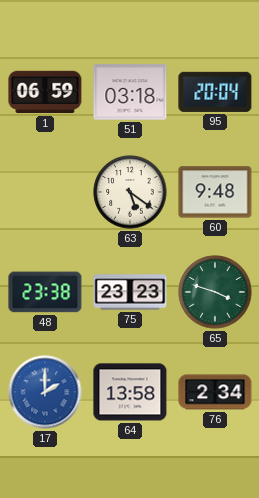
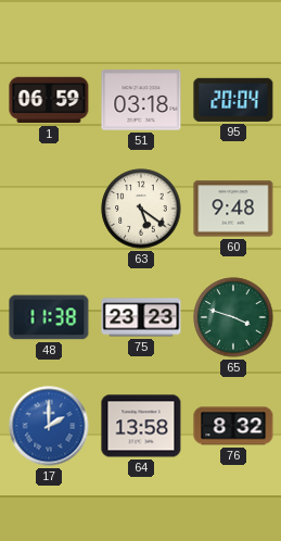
48: 23:38 -> 11:38
76: 2:34 -> 8:32
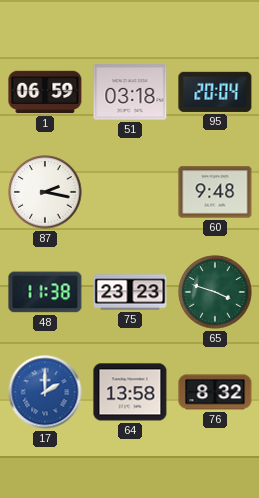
87: none -> 2:17
63: 5:21 -> none
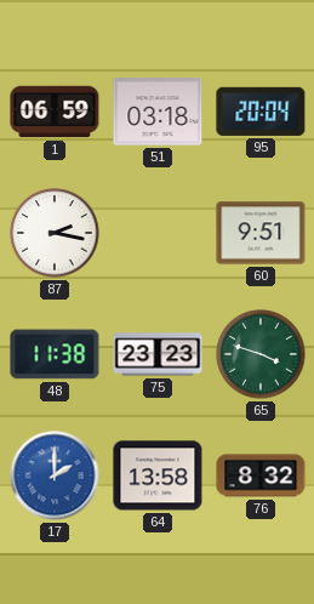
60: 9:48 -> 9:51
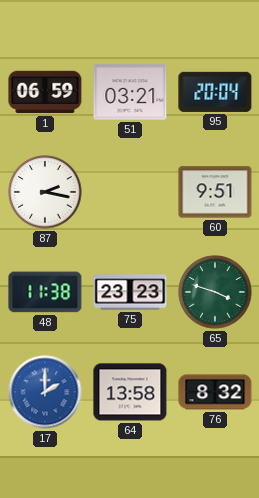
51: 03:18 -> 03:21
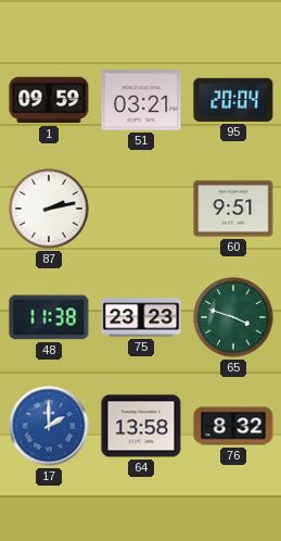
1: 06:59 -> 09:59
87: 2:17 -> 2:13
